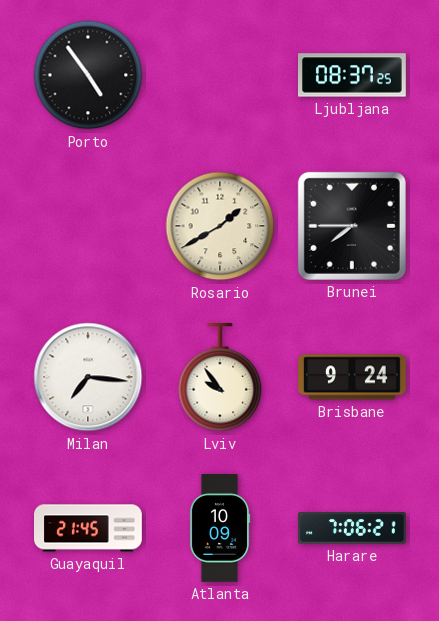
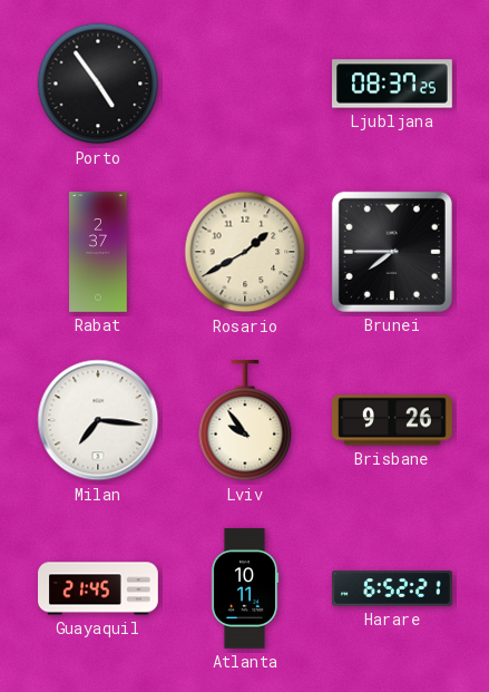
Rabat: none -> 2:37
Brisbane: 9:24 -> 9:26
Atlanta: 10:09 -> 10:11
Harare: 7:06 -> 6:52
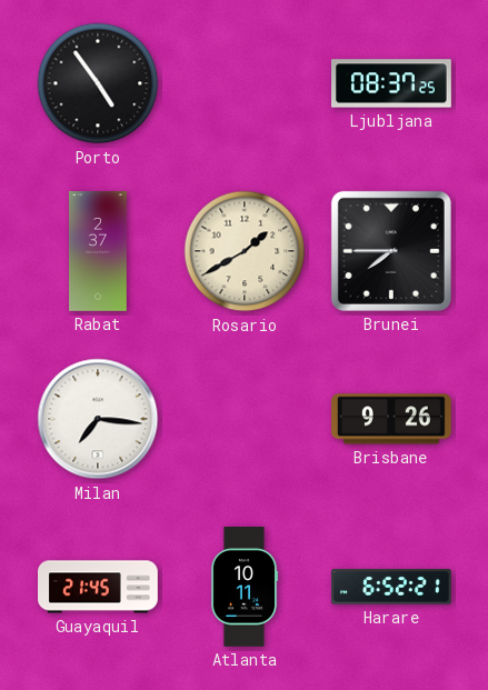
Lviv: 9:54 -> none
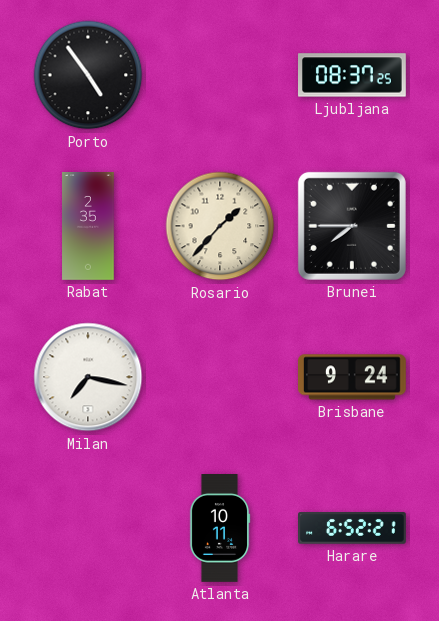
Rabat: 2:37 -> 2:35
Rosario: 1:40 -> 1:37
Milan: 7:16 -> 7:17
Brisbane: 9:26 -> 9:24
Guayaquil: 21:45 -> none
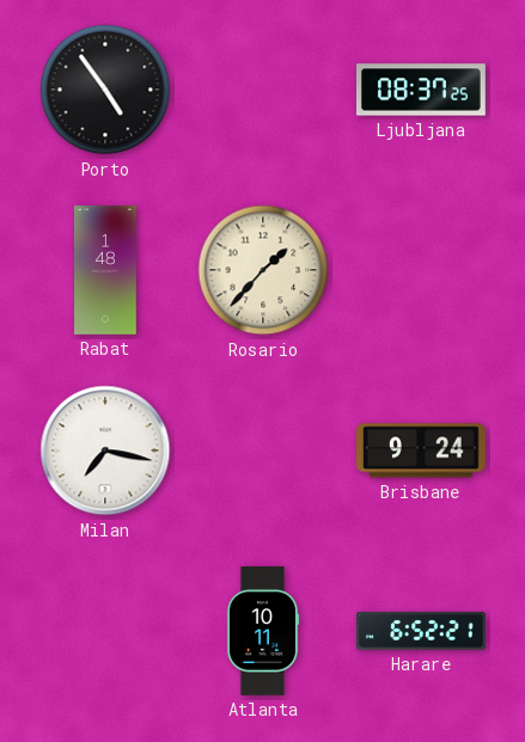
Rabat: 2:35 -> 1:48
Brunei: 7:45 -> none
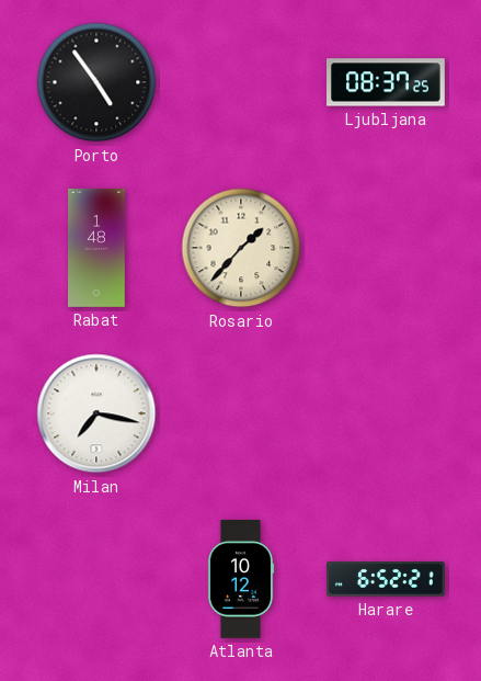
Brisbane: 9:24 -> none
Atlanta: 10:11 -> 10:12
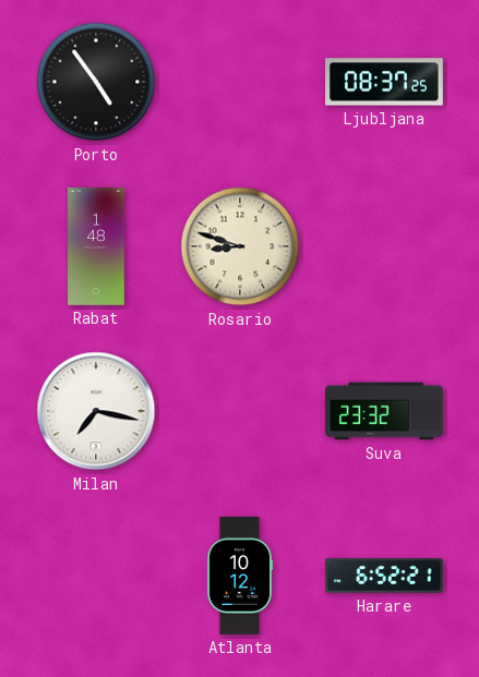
Rosario: 1:37 -> 8:48
Suva: none -> 23:32
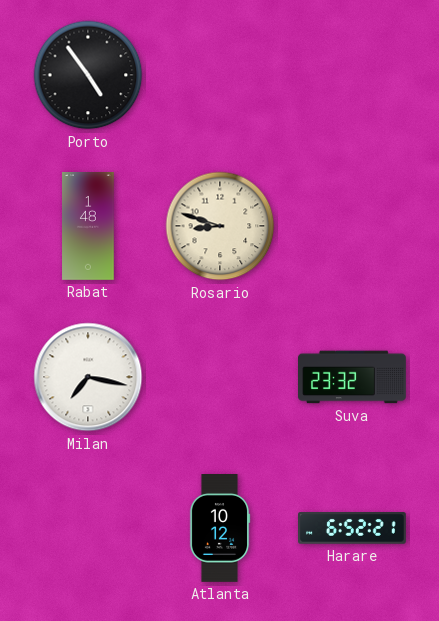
Ljubljana: 08:37 -> none
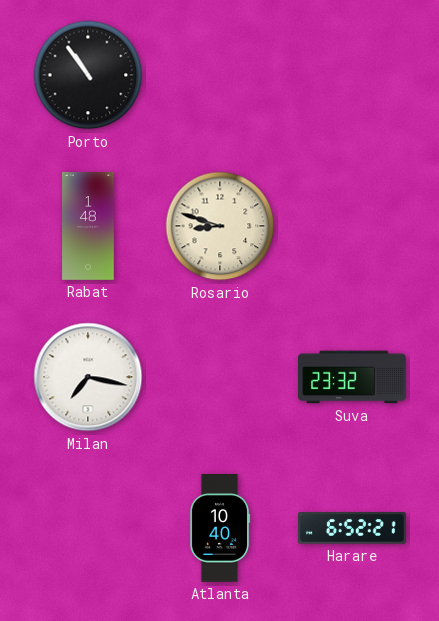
Porto: 4:54 -> 10:54
Atlanta: 10:12 -> 10:40
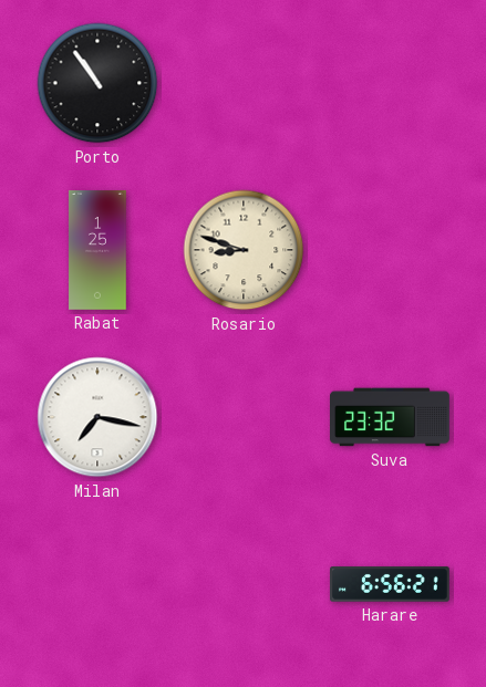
Rabat: 1:48 -> 1:25
Atlanta: 10:40 -> none
Harare: 6:52 -> 6:56
